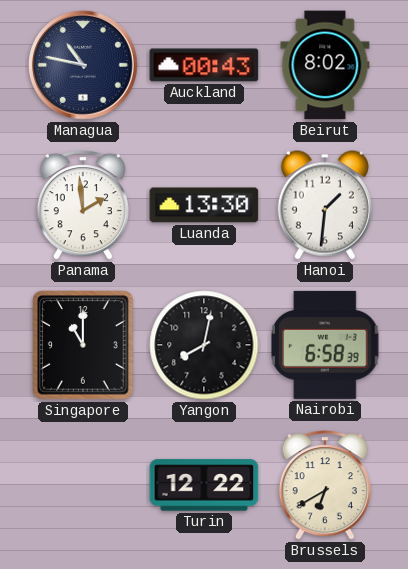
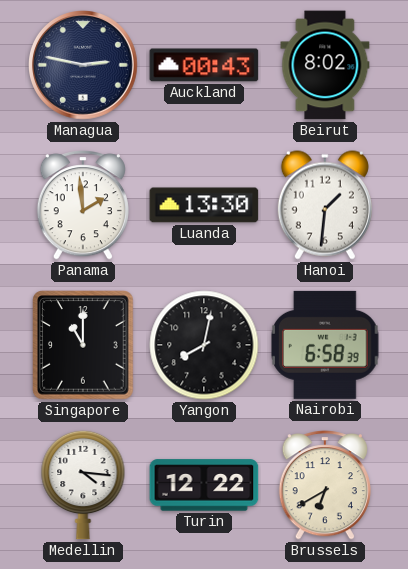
Managua: 10:47 -> 2:47
Medellin: none -> 4:16
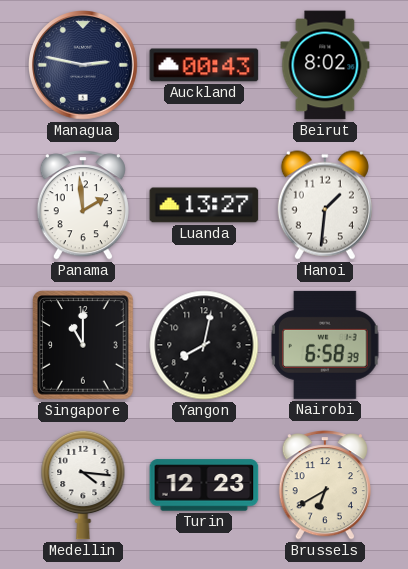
Luanda: 13:30 -> 13:27
Turin: 12:22 -> 12:23
